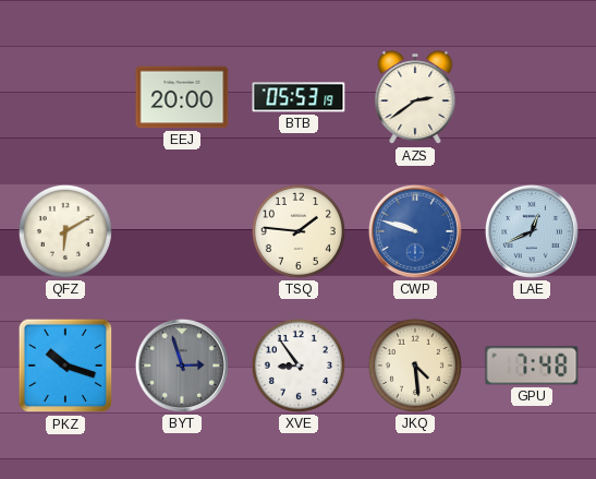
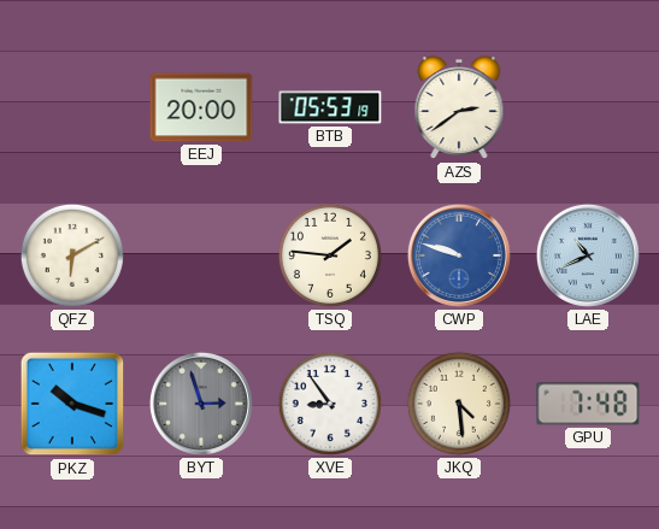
LAE: 12:41 -> 10:41
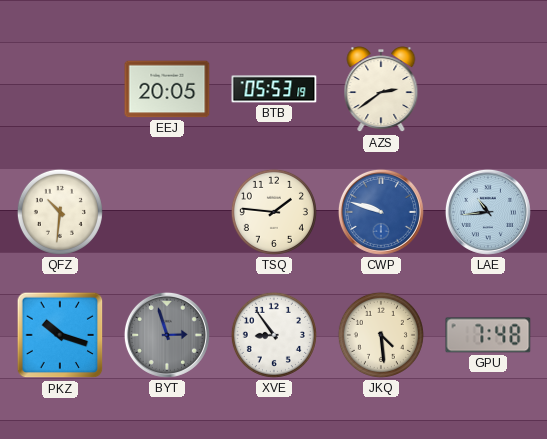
EEJ: 20:00 -> 20:05
QFZ: 6:10 -> 10:31
LAE: 10:41 -> 10:44
